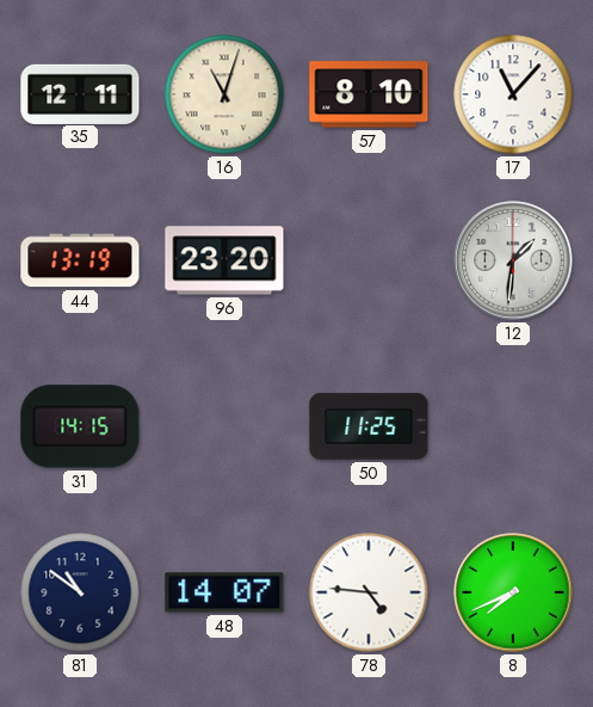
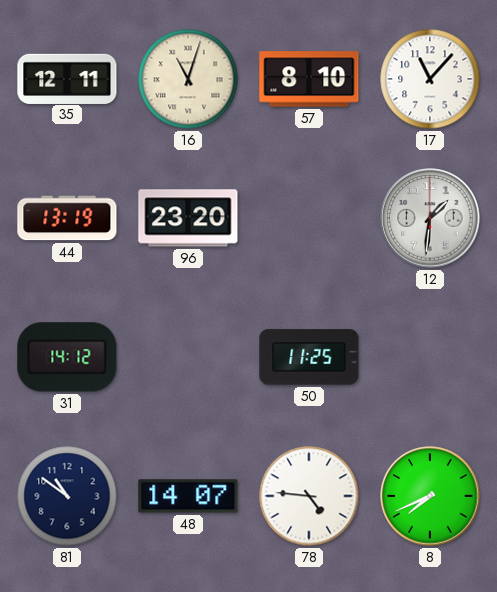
31: 14:15 -> 14:12
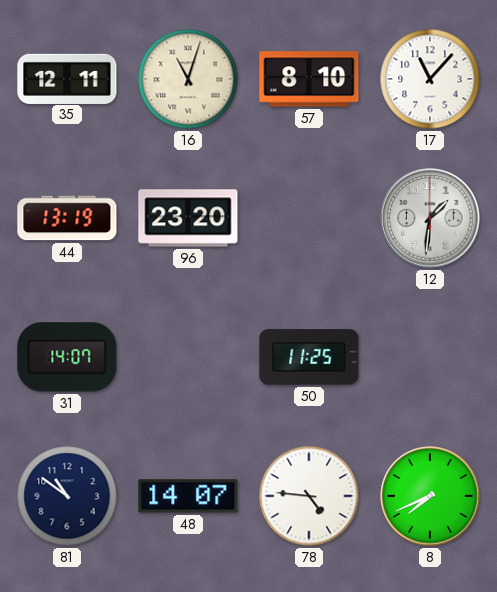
31: 14:12 -> 14:07
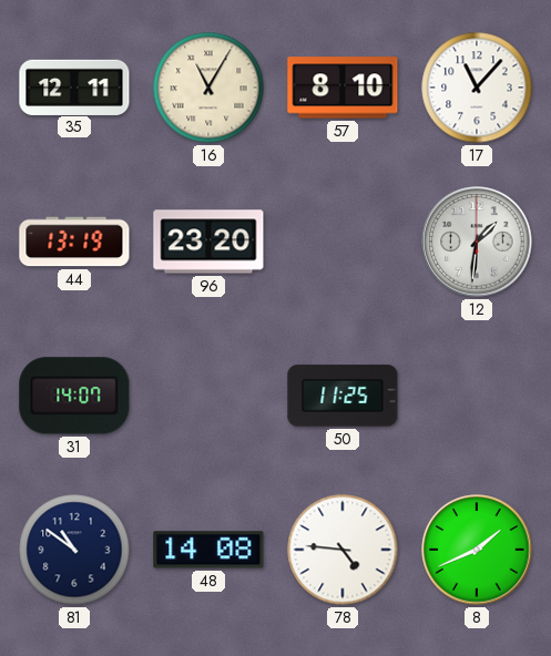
16: 11:03 -> 11:05
48: 14:07 -> 14:08
8: 7:41 -> 1:41
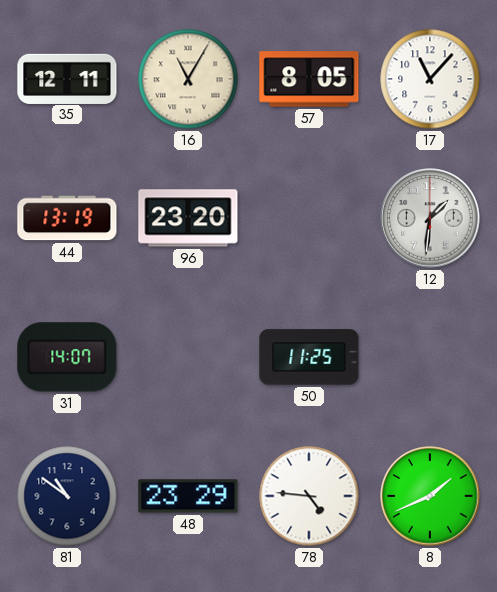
57: 8:10 -> 8:05
48: 14:08 -> 23:29
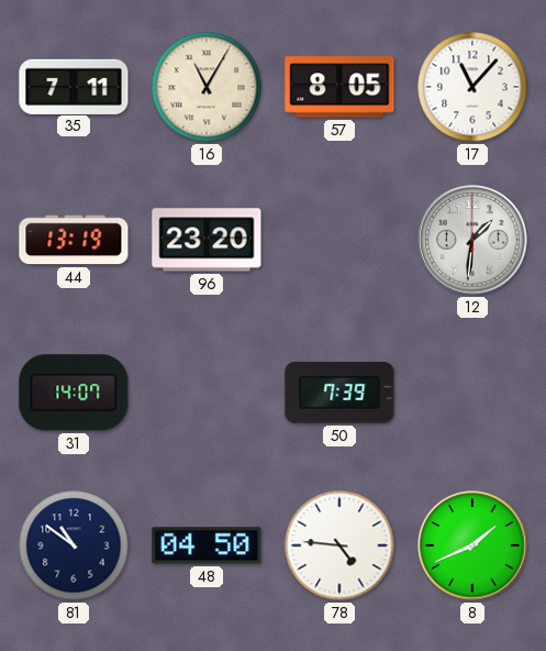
35: 12:11 -> 7:11
50: 11:25 -> 7:39
48: 23:29 -> 04:50
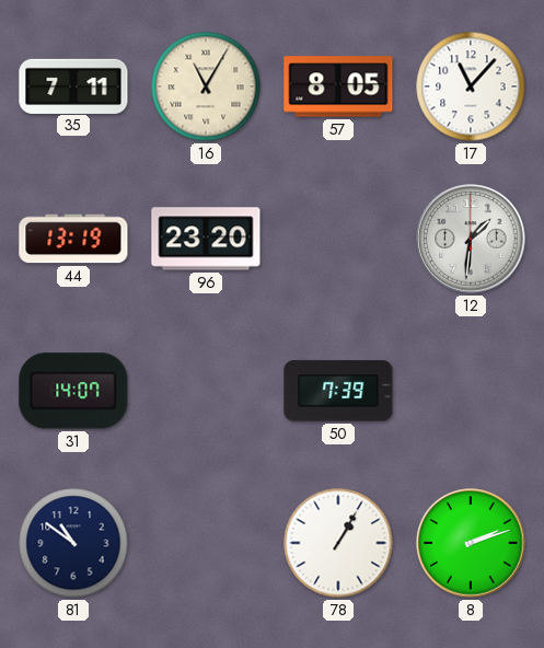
48: 04:50 -> none
78: 4:46 -> 1:05
8: 1:41 -> 2:12
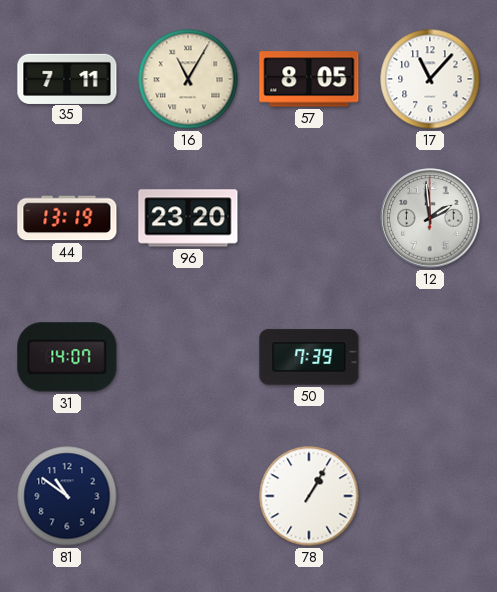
12: 1:31 -> 1:59
8: 2:12 -> none
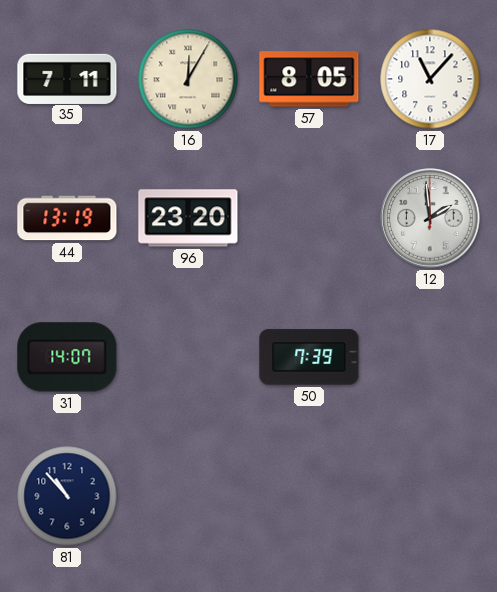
16: 11:05 -> 12:05
81: 10:51 -> 10:53
78: 1:05 -> none
